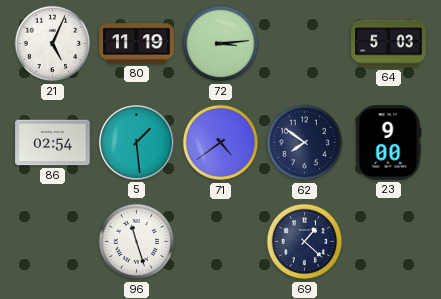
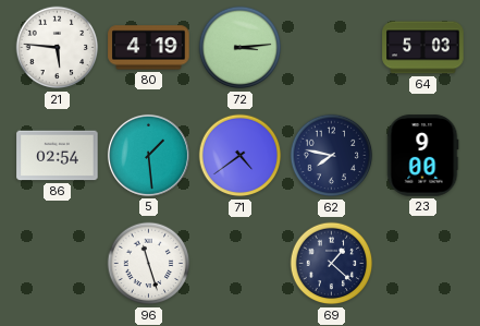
21: 5:04 -> 5:46
80: 11:19 -> 4:19
62: 7:51 -> 7:47
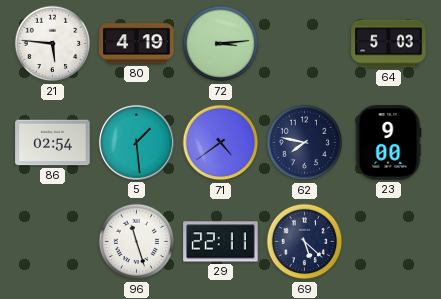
29: none -> 22:11
69: 1:22 -> 5:22
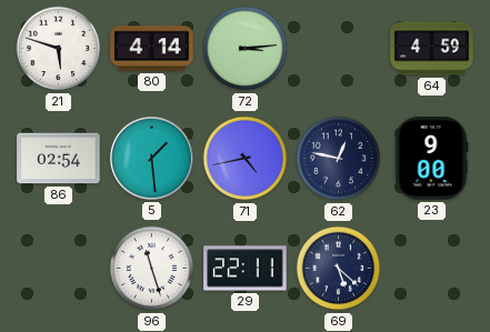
21: 5:46 -> 5:48
80: 4:19 -> 4:14
64: 5:03 -> 4:59
71: 4:39 -> 4:43
62: 7:47 -> 12:47
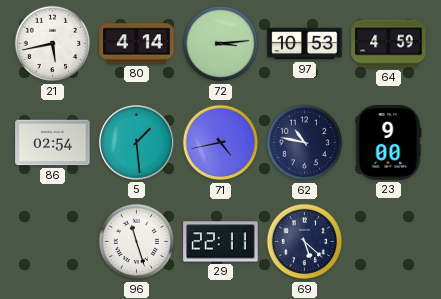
21: 5:48 -> 5:43
97: none -> 10:53
62: 12:47 -> 10:47
